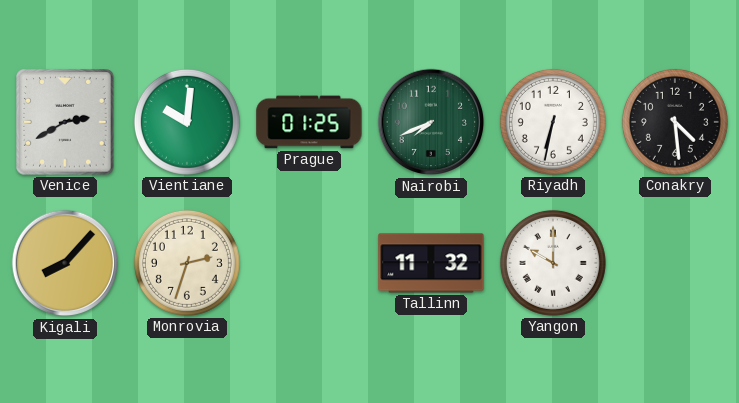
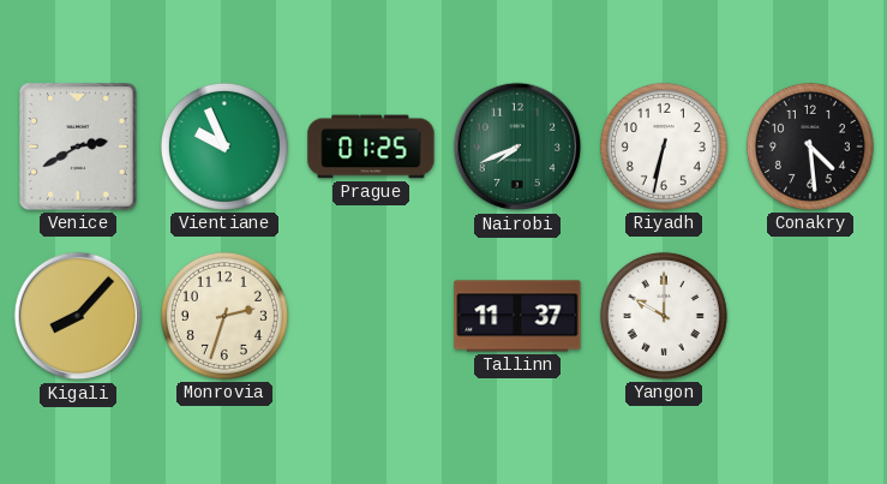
Vientiane: 10:01 -> 9:56
Tallinn: 11:32 -> 11:37
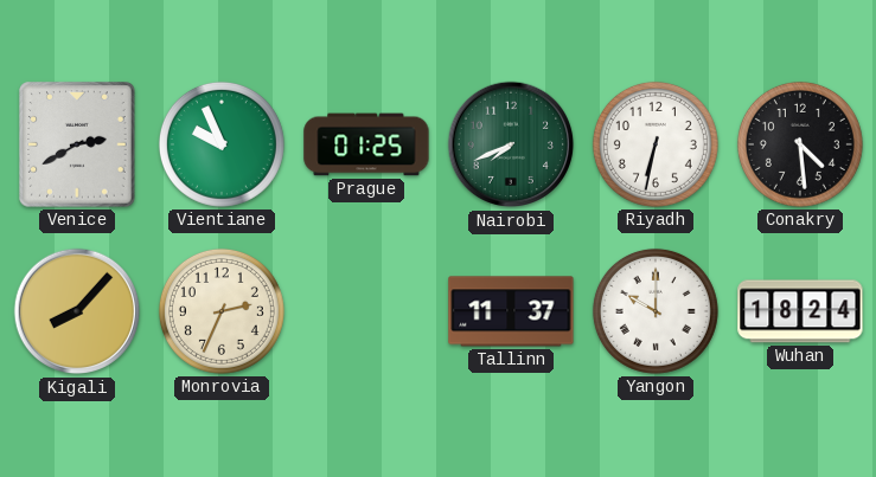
Monrovia: 2:33 -> 2:34
Wuhan: none -> 18:24
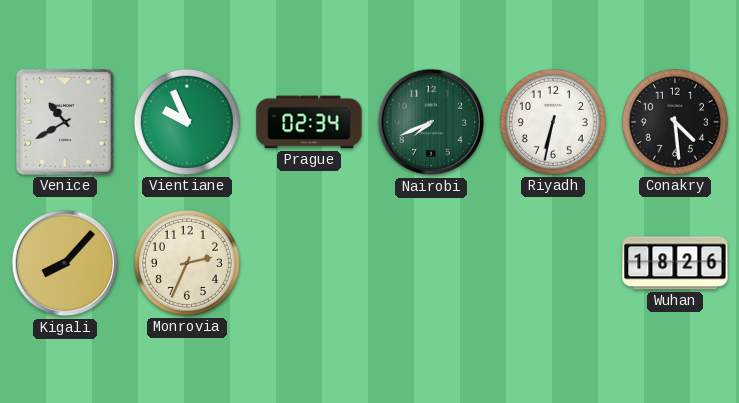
Venice: 2:40 -> 10:40
Prague: 01:25 -> 02:34
Tallinn: 11:37 -> none
Yangon: 10:00 -> none
Wuhan: 18:24 -> 18:26
